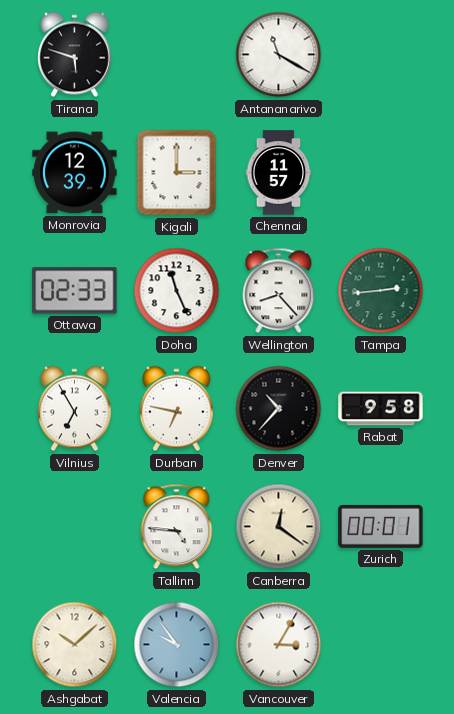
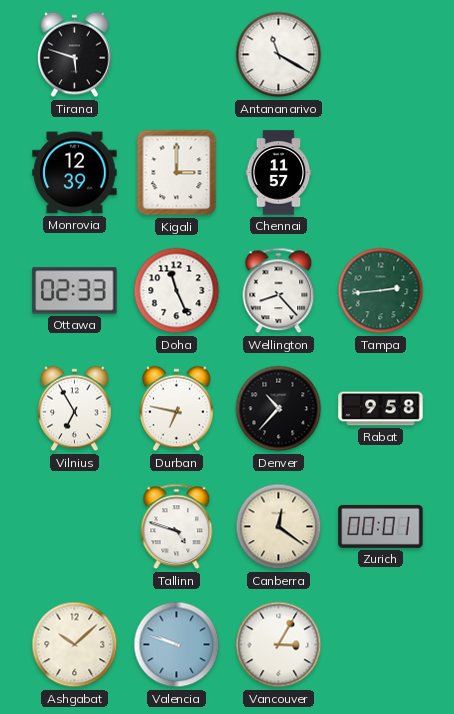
Tallinn: 4:46 -> 4:48
Valencia: 9:54 -> 9:48
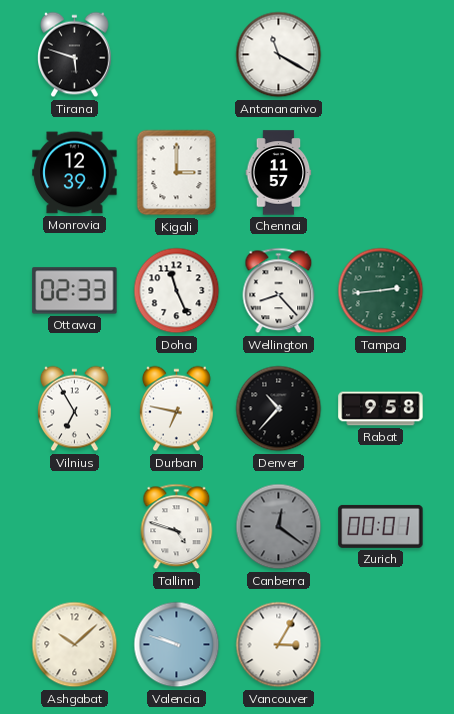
Canberra dial: cream -> grey
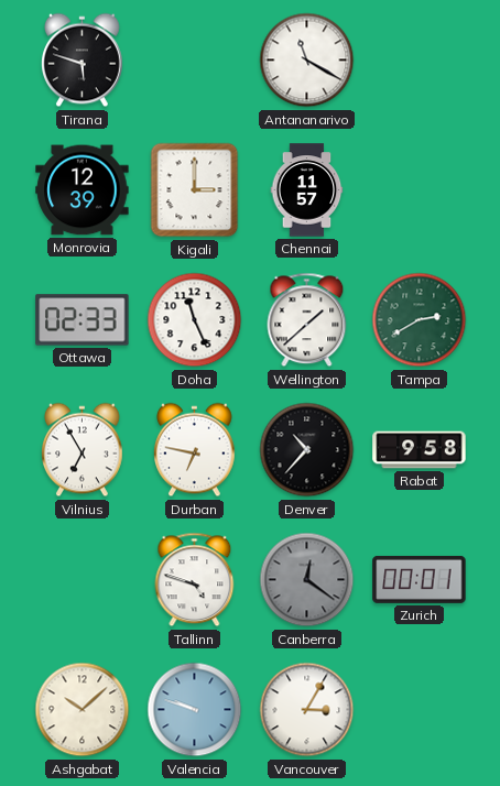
Wellington: 8:23 -> 1:38
Tampa: 2:44 -> 2:40
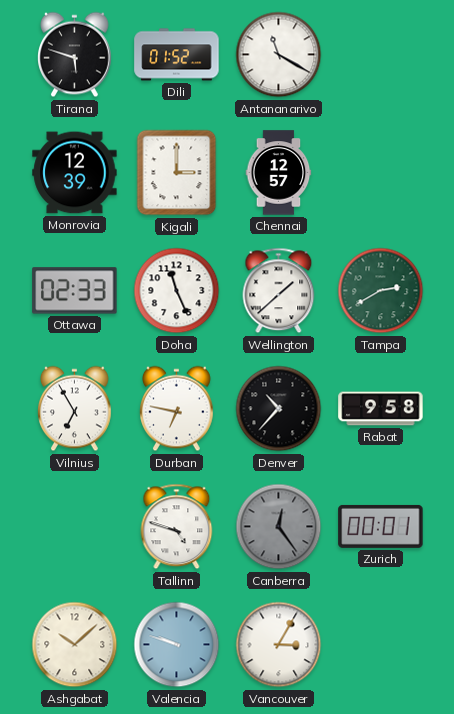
Dili: none -> 01:52
Chennai: 11:57 -> 12:57
Canberra: 12:21 -> 12:24
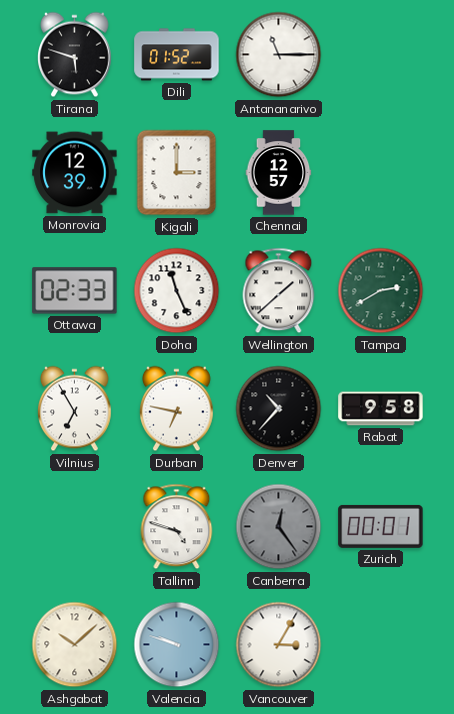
Antananarivo: 11:20 -> 11:15
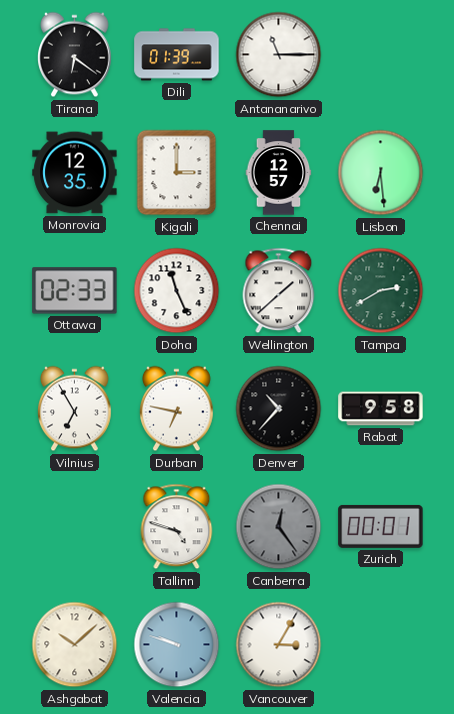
Tirana: 5:48 -> 6:21
Dili: 01:52 -> 01:39
Monrovia: 12:39 -> 12:35
Lisbon: none -> 6:29
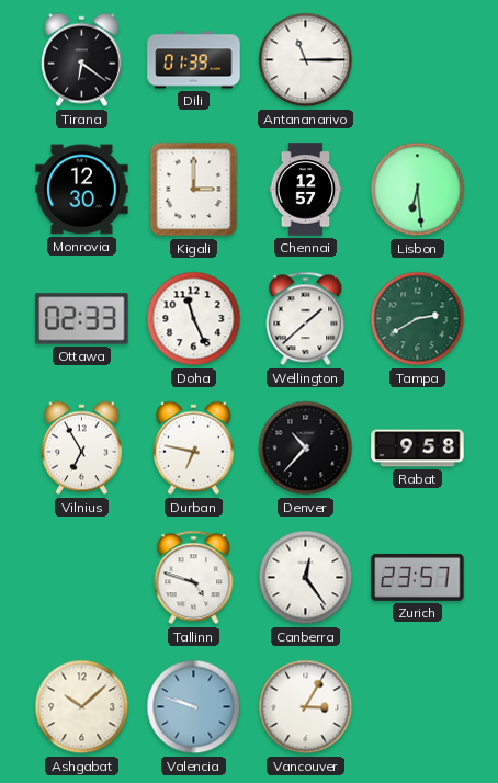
Monrovia: 12:35 -> 12:30
Canberra dial: grey -> white
Zurich: 00:01 -> 23:57
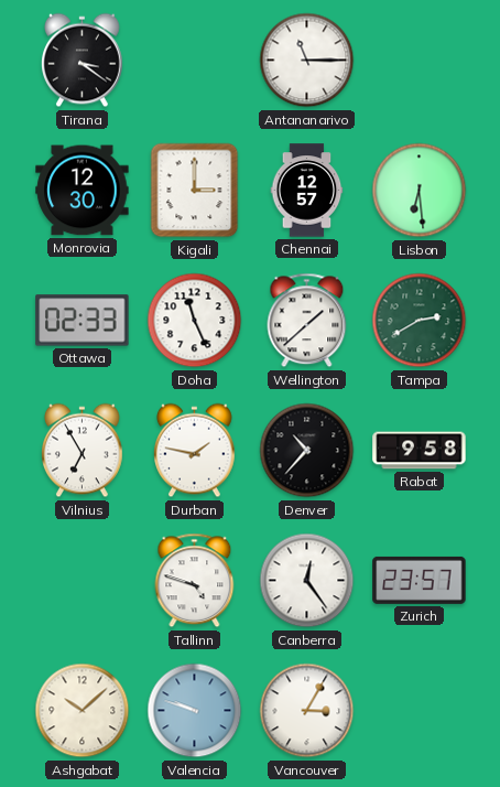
Tirana: 6:21 -> 3:21
Dili: 01:39 -> none
Durban: 6:47 -> 1:47
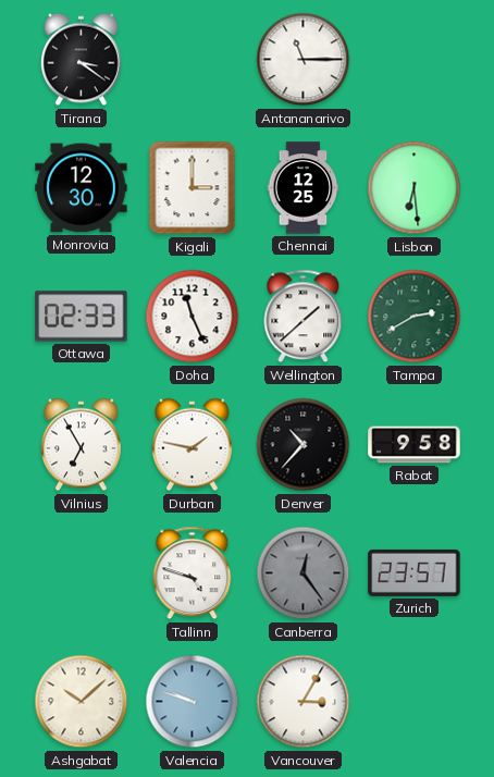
Chennai: 12:57 -> 12:25
Canberra dial: white -> grey
